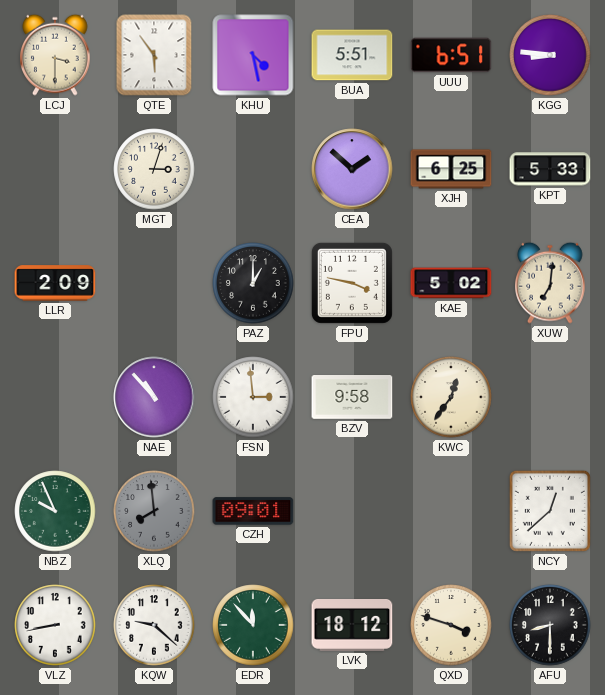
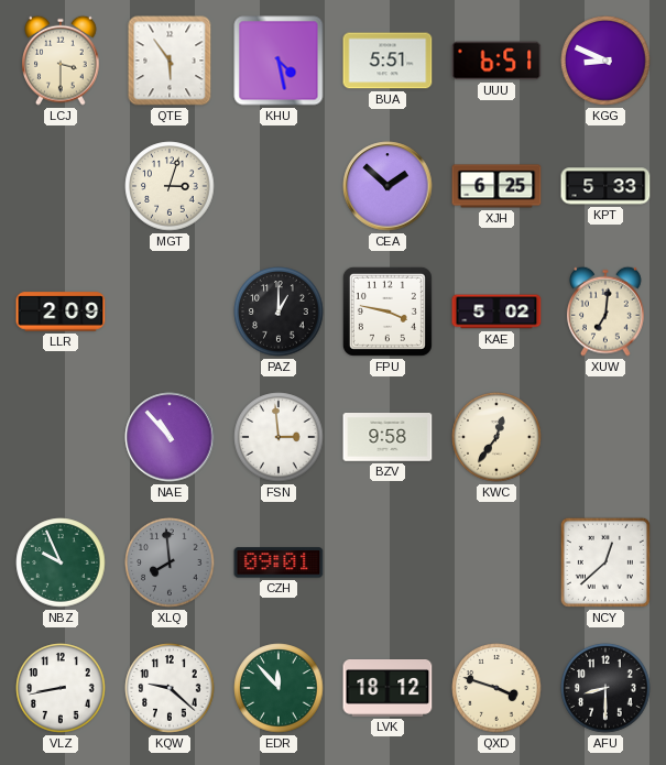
KGG: 8:46 -> 8:49
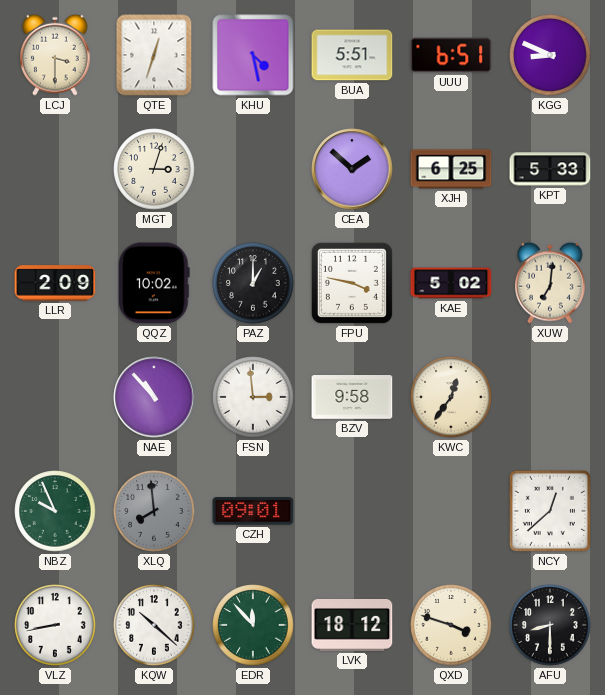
QTE: 5:54 -> 12:33
QQZ: none -> 10:02
KQW: 9:22 -> 10:22
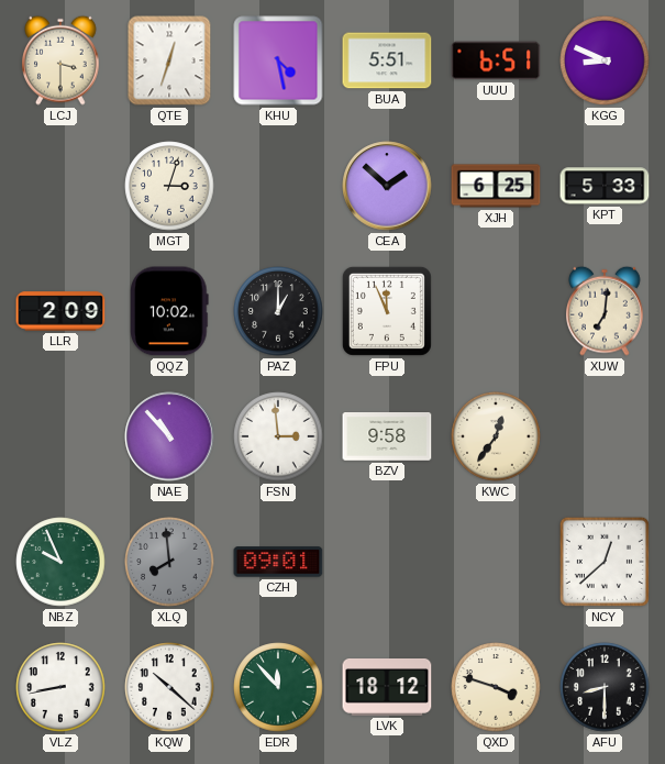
FPU: 3:47 -> 11:56
KAE: 5:02 -> none
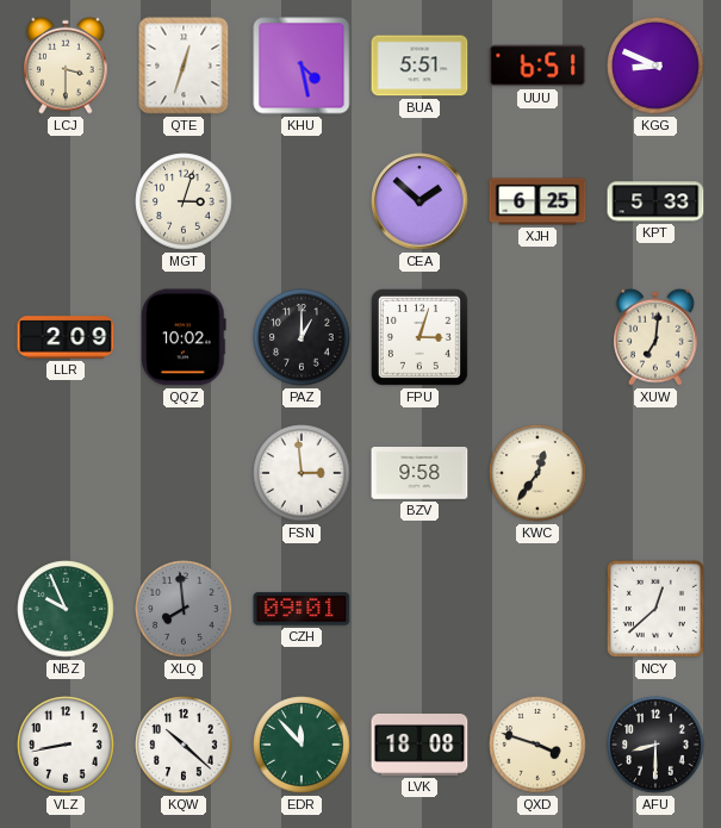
FPU: 11:56 -> 3:03
NAE: 10:53 -> none
LVK: 18:12 -> 18:08
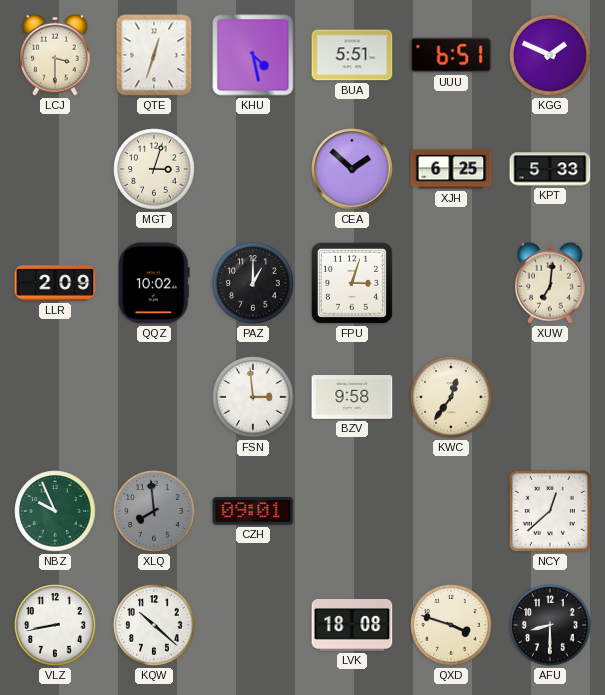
KGG: 8:49 -> 1:49
EDR: 11:53 -> none
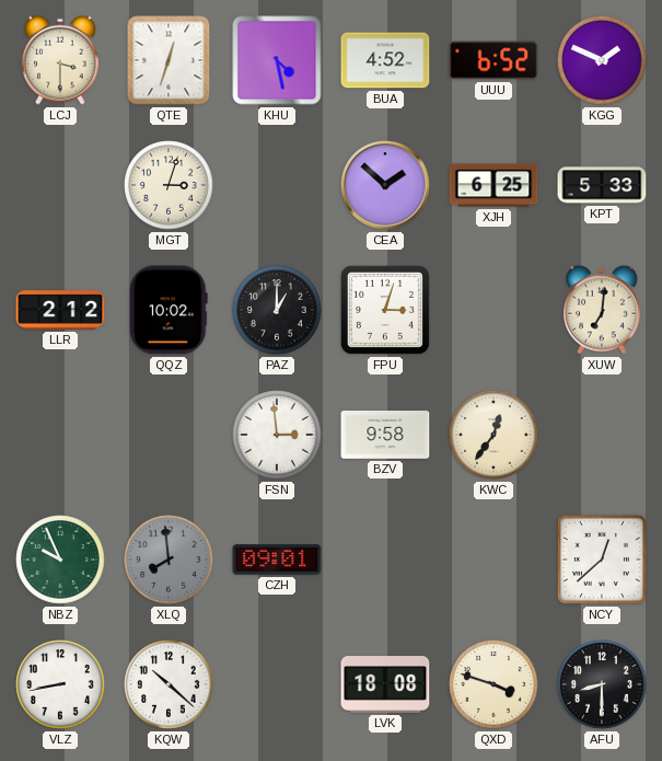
BUA: 5:51 -> 4:52
UUU: 6:51 -> 6:52
LLR: 2:09 -> 2:12
